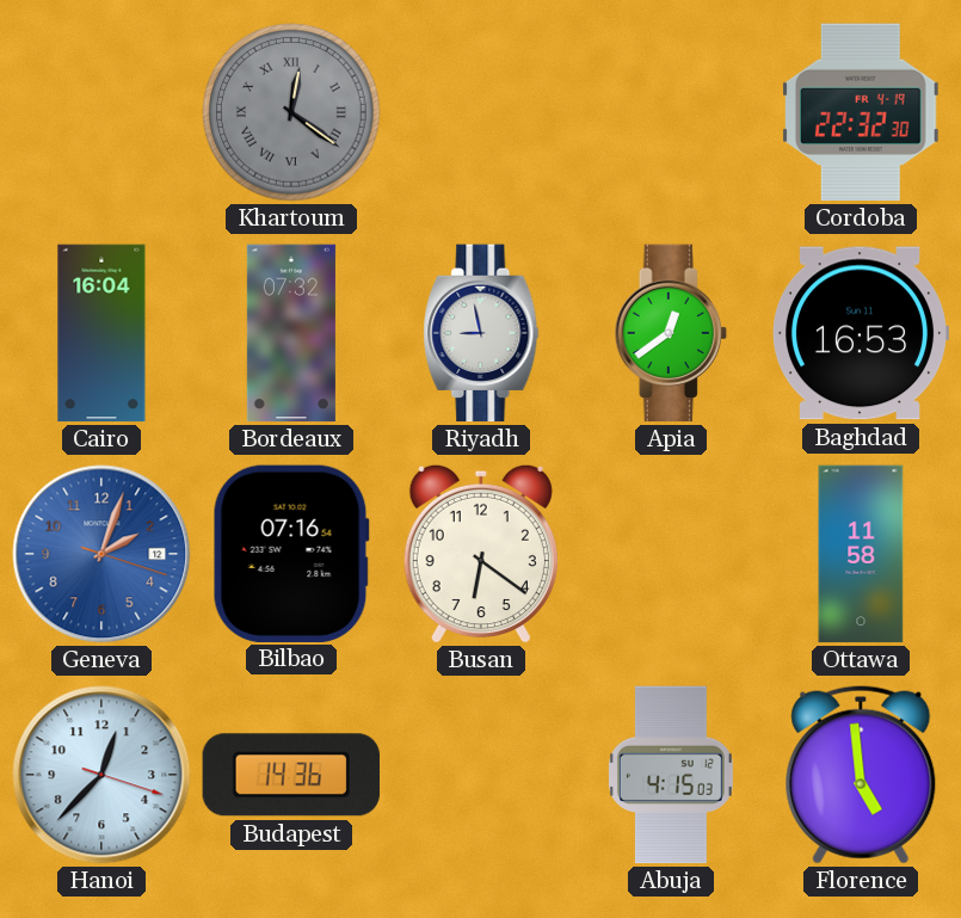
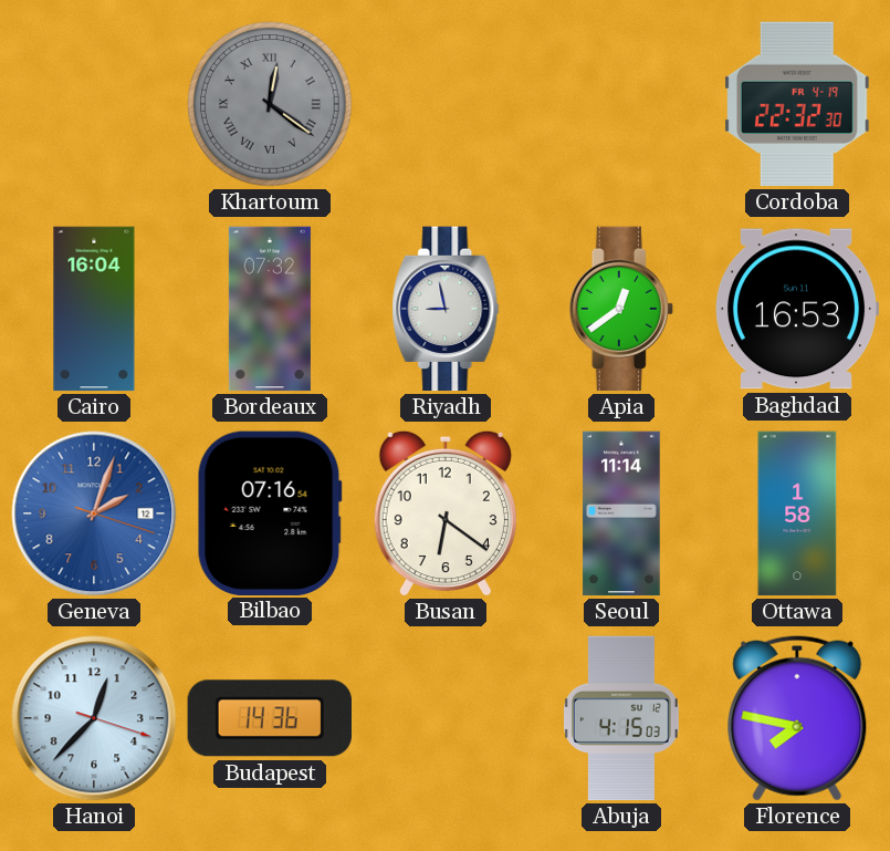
Seoul: none -> 11:14
Ottawa: 11:58 -> 1:58
Florence: 4:59 -> 7:47
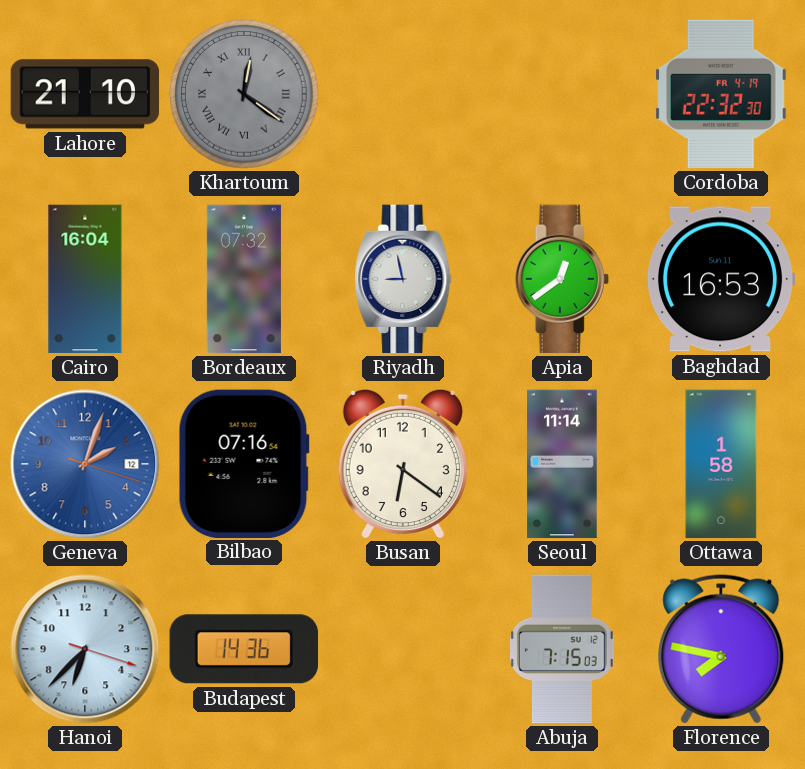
Lahore: none -> 21:10
Hanoi: 12:37 -> 6:37
Abuja: 4:15 -> 7:15
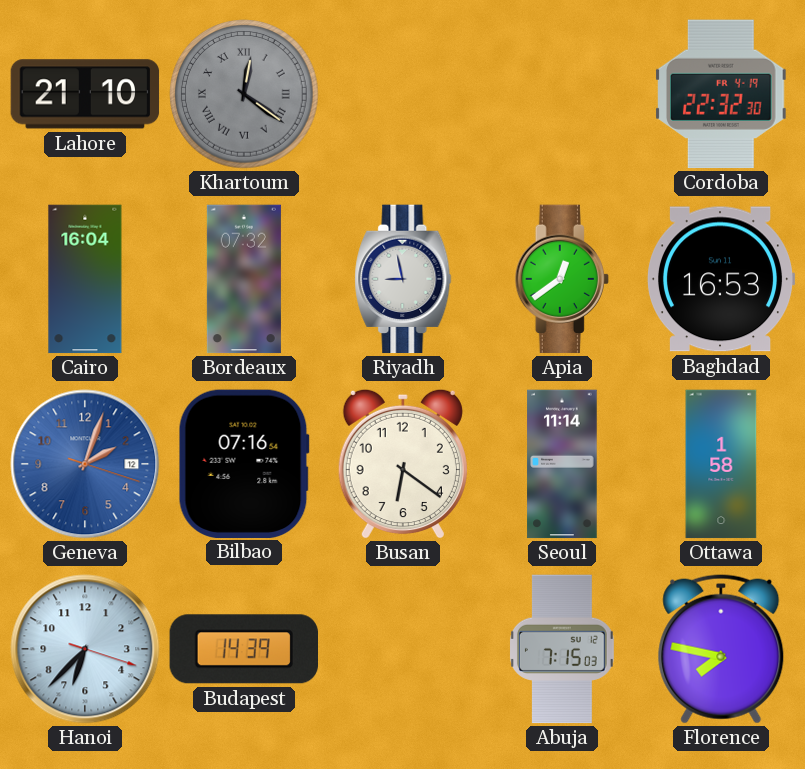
Budapest: 14:36 -> 14:39
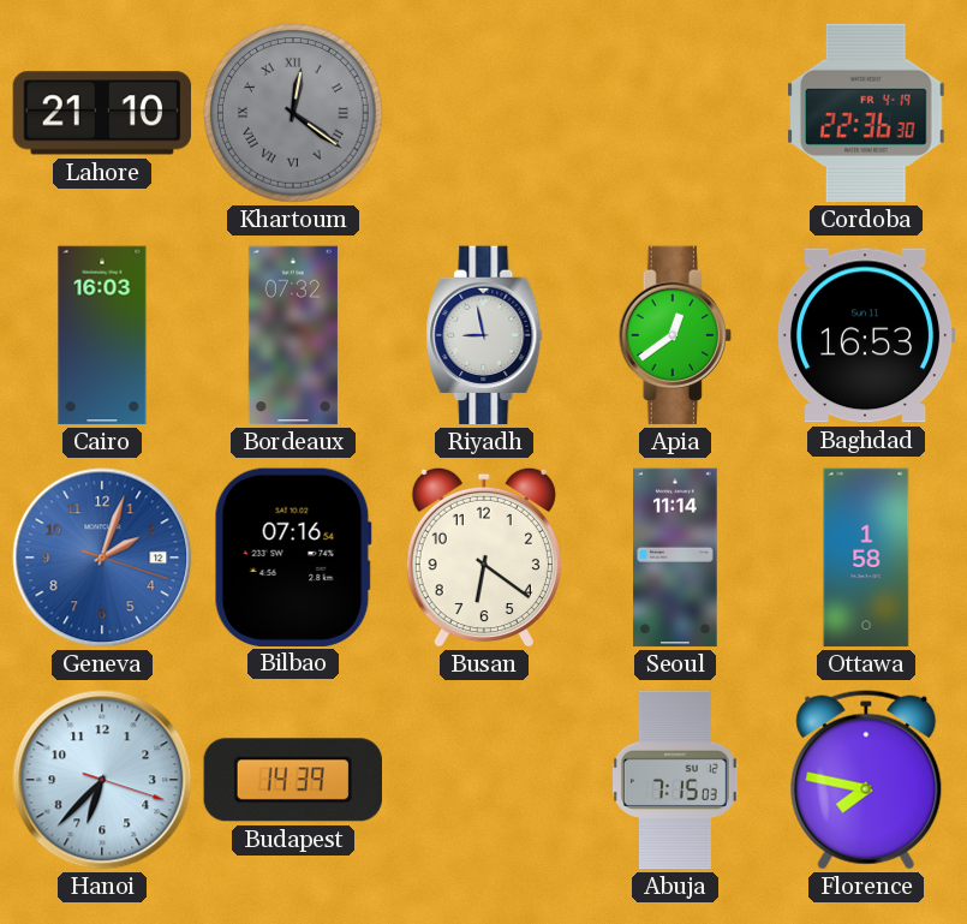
Cordoba: 22:32 -> 22:36
Cairo: 16:04 -> 16:03
